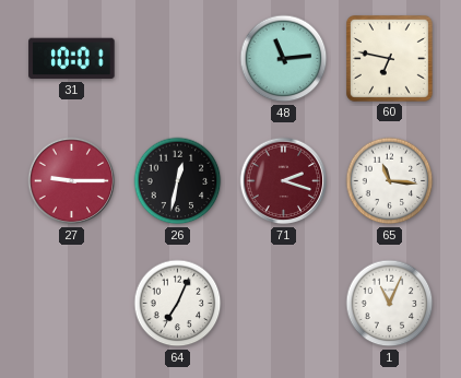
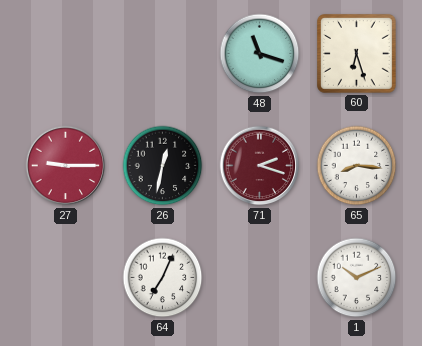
31: 10:01 -> none
48: 11:14 -> 11:18
60: 6:47 -> 6:27
65: 11:16 -> 8:16
1: 11:04 -> 10:11
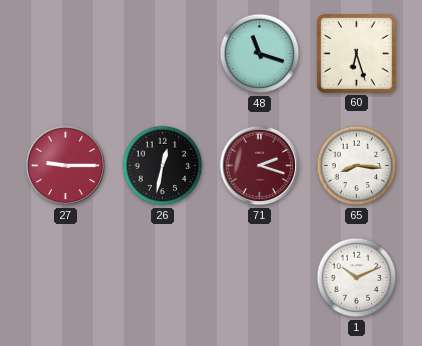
64: 7:04 -> none
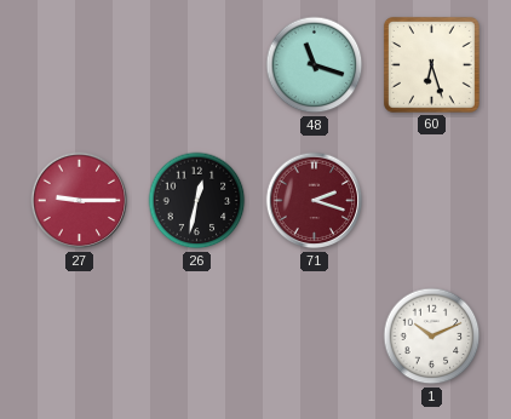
65: 8:16 -> none
